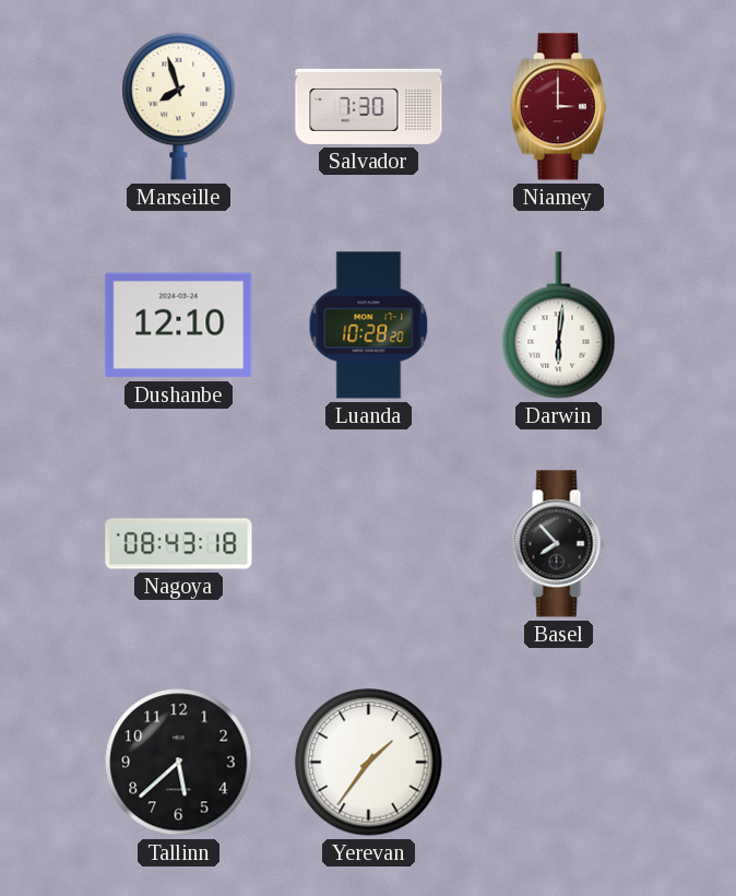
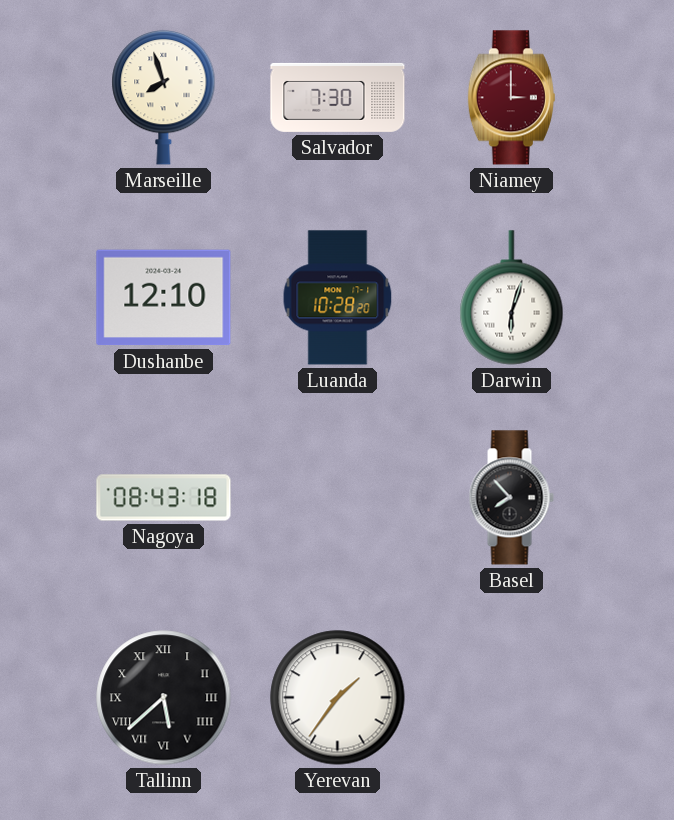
Darwin: 6:01 -> 6:03
Tallinn numerals: Arabic -> Roman
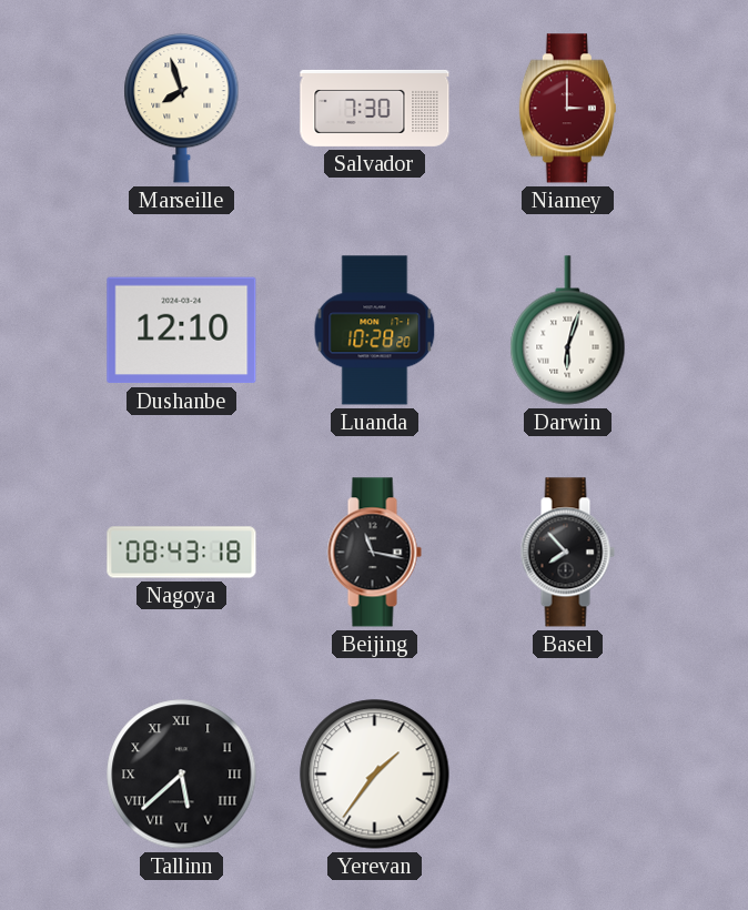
Beijing: none -> 11:17
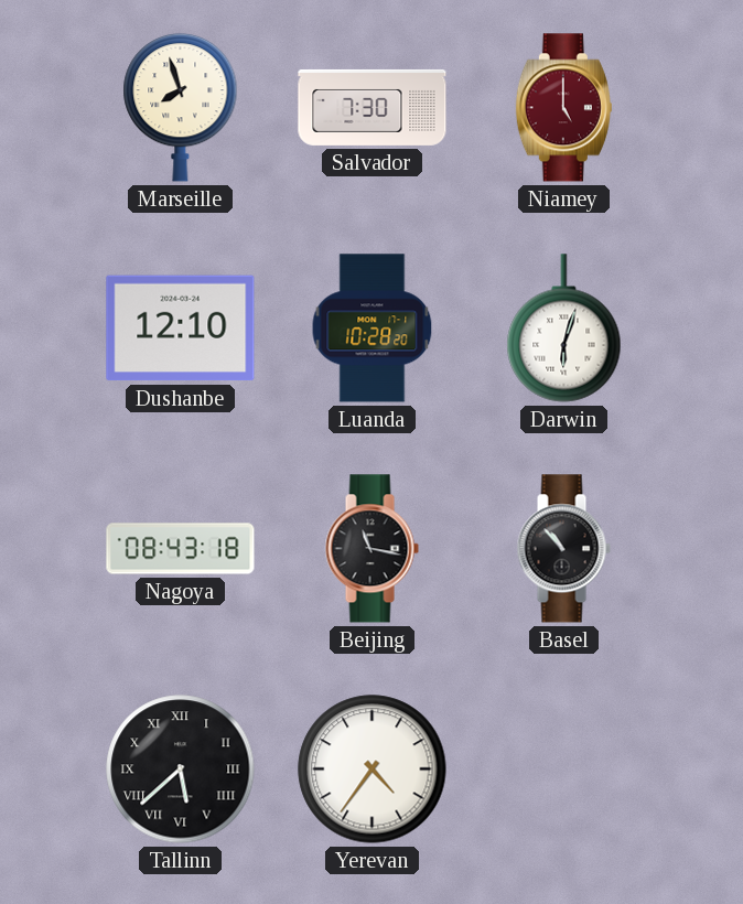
Niamey: 3:00 -> 5:00
Basel: 7:53 -> 10:53
Yerevan: 1:36 -> 4:36
